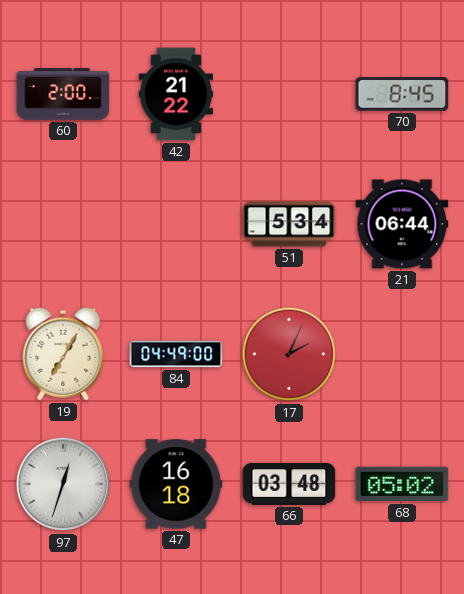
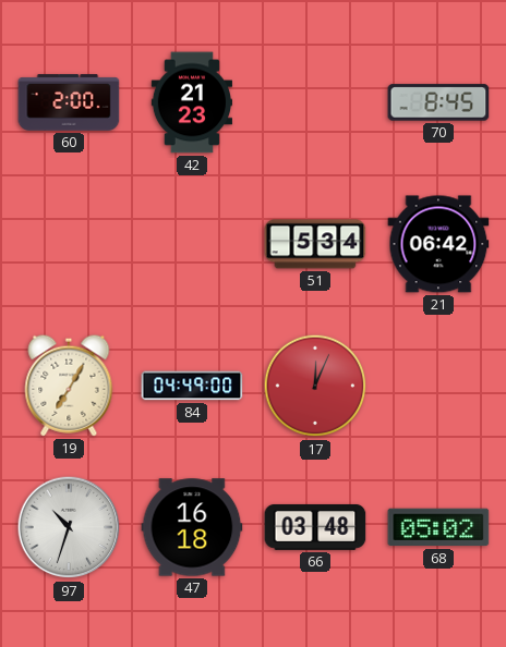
42: 21:22 -> 21:23
21: 06:44 -> 06:42
17: 2:04 -> 12:04
97: 12:33 -> 10:33
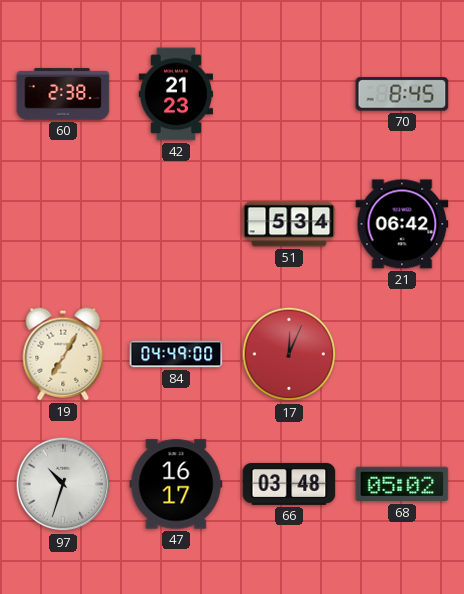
60: 2:00 -> 2:38
47: 16:18 -> 16:17
